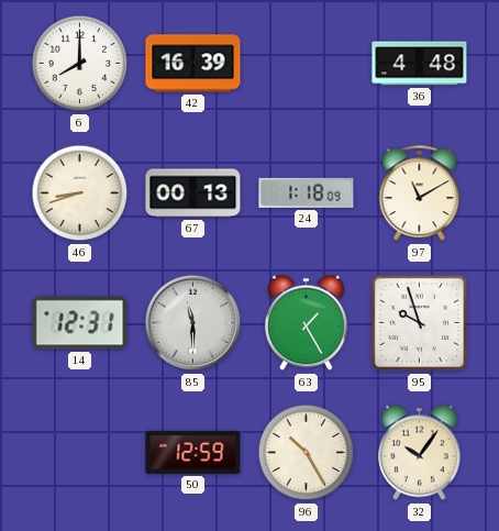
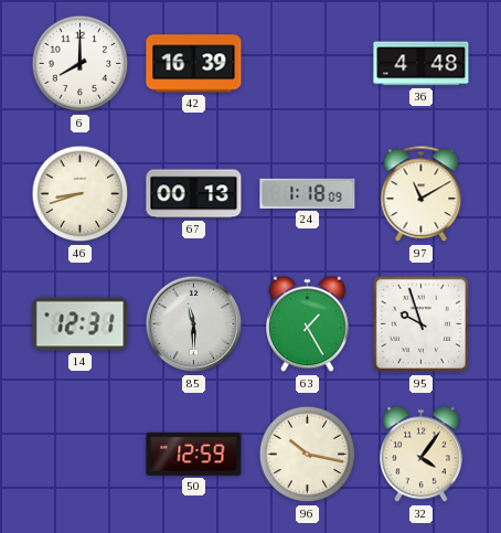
96: 10:25 -> 10:17
32: 10:06 -> 4:06
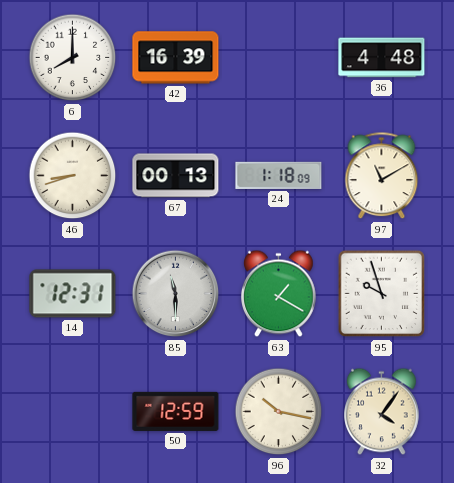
63: 1:25 -> 1:20
